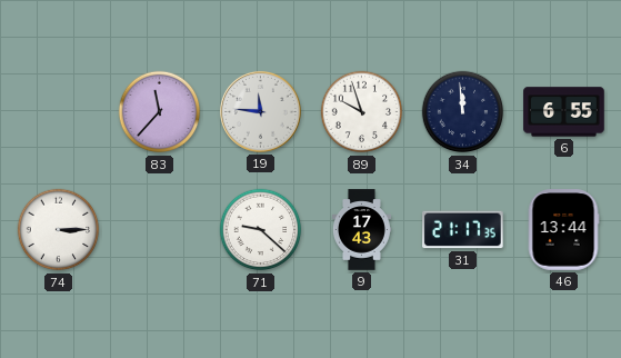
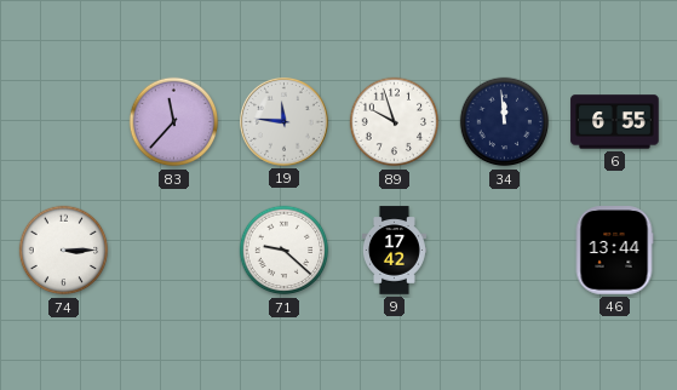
9: 17:43 -> 17:42
31: 21:17 -> none
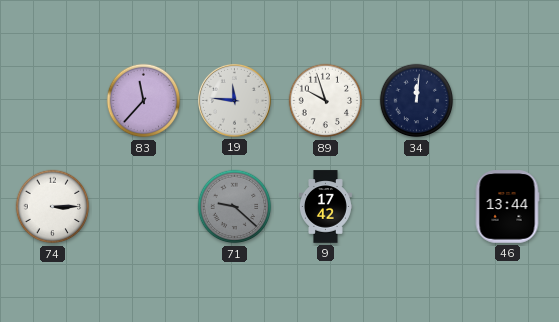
34: 11:59 -> 12:01
6: 6:55 -> none
71 dial: white -> grey
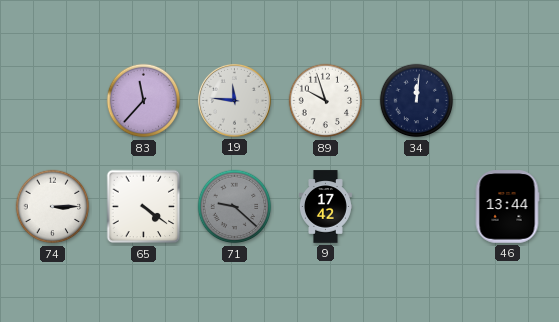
65: none -> 4:21
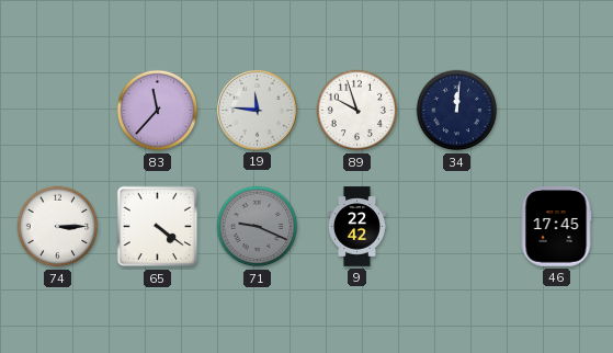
71: 9:22 -> 9:19
9: 17:42 -> 22:42
46: 13:44 -> 17:45
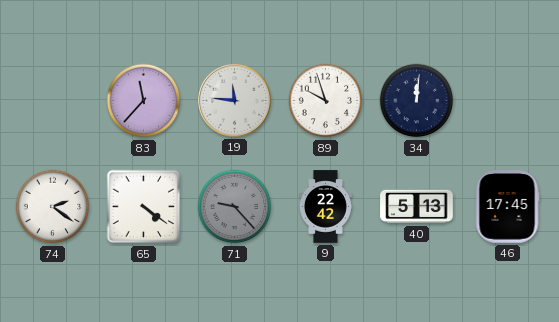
74: 3:15 -> 2:21
71: 9:19 -> 9:23
40: none -> 5:13
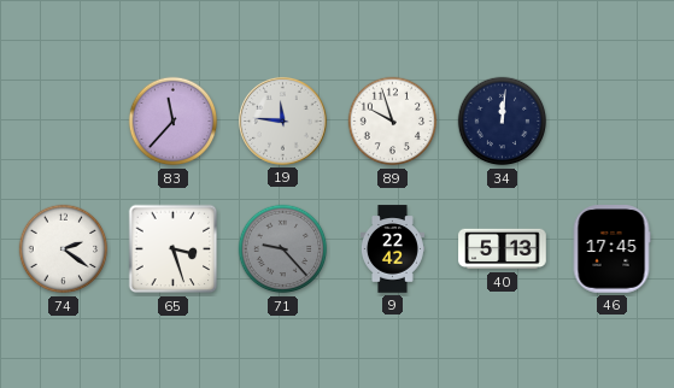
65: 4:21 -> 3:27
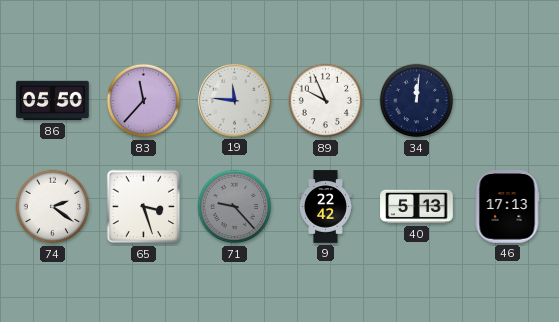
86: none -> 05:50
89: 9:57 -> 9:56
46: 17:45 -> 17:13
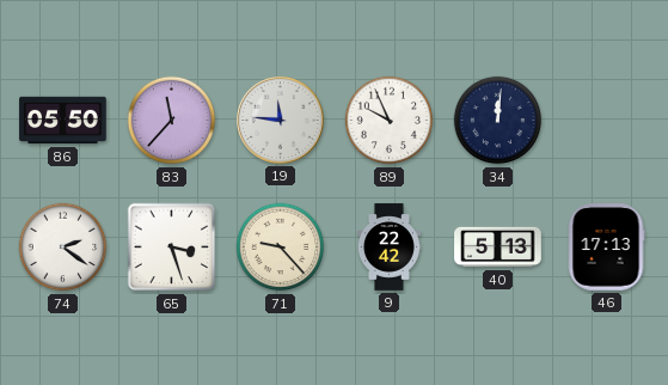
71 dial: grey -> cream
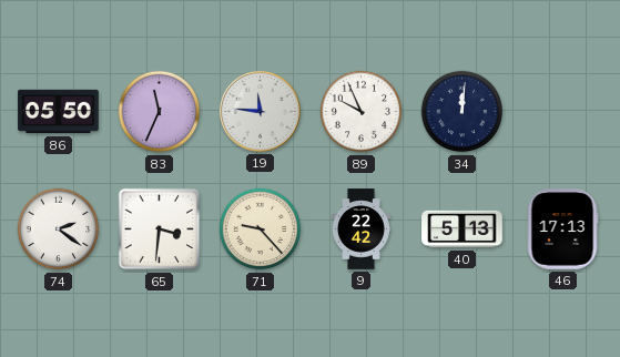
83: 11:37 -> 11:34
65: 3:27 -> 3:31
